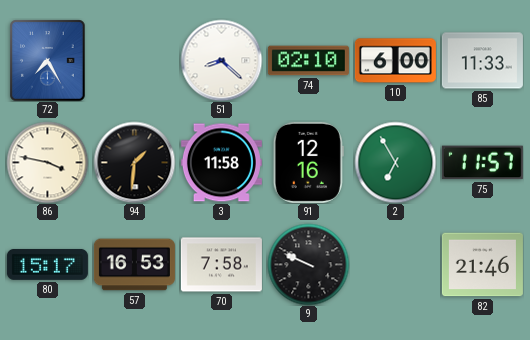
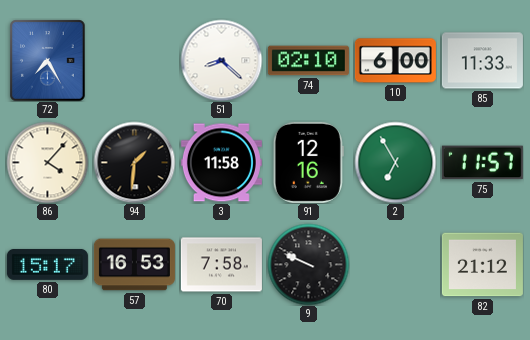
86: 3:47 -> 4:07
82: 21:46 -> 21:12
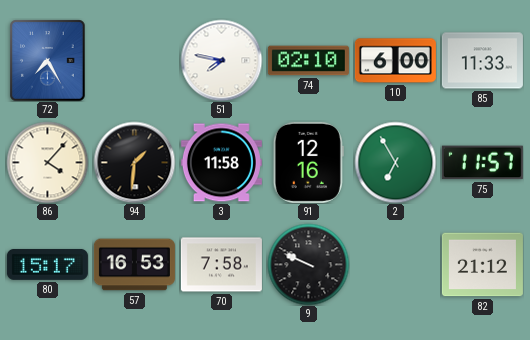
51: 8:22 -> 7:47
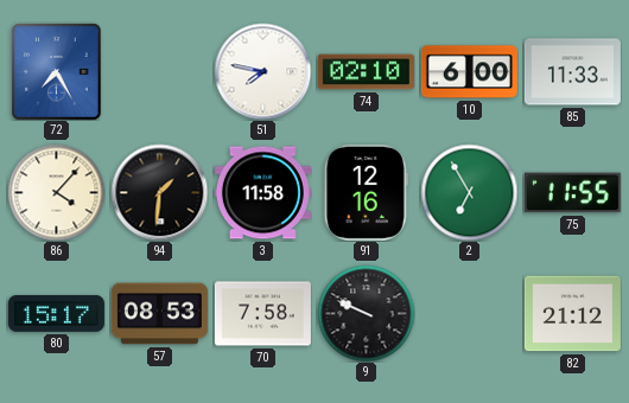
75: 11:57 -> 11:55
57: 16:53 -> 08:53
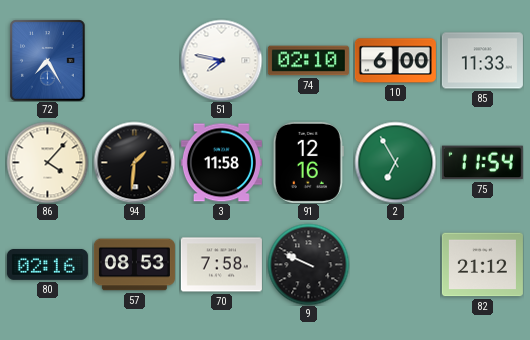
75: 11:55 -> 11:54
80: 15:17 -> 02:16
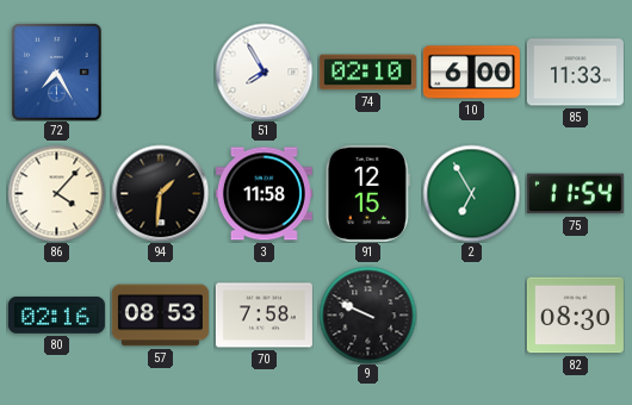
51: 7:47 -> 7:55
91: 12:16 -> 12:15
82: 21:12 -> 08:30
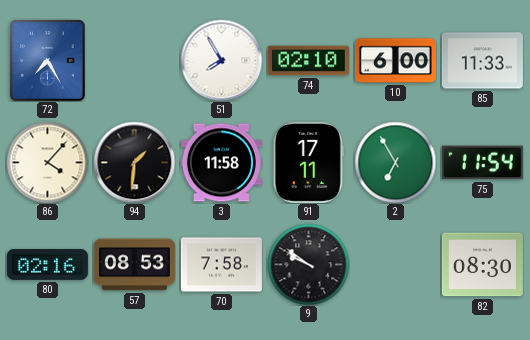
91: 12:15 -> 17:11
9: 9:49 -> 9:51
